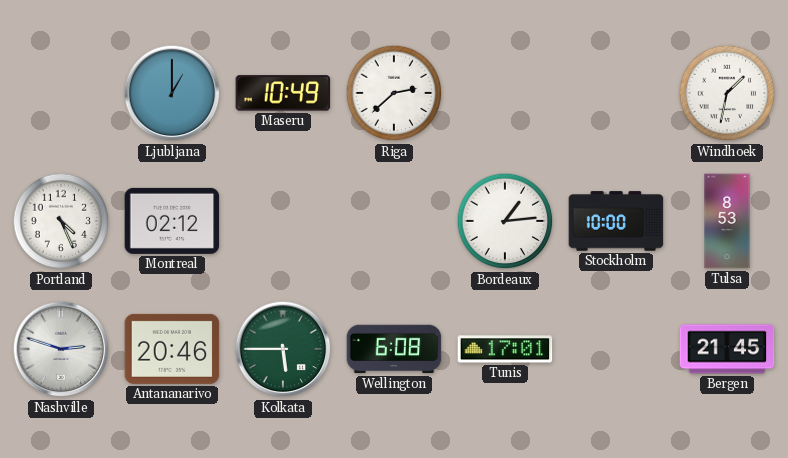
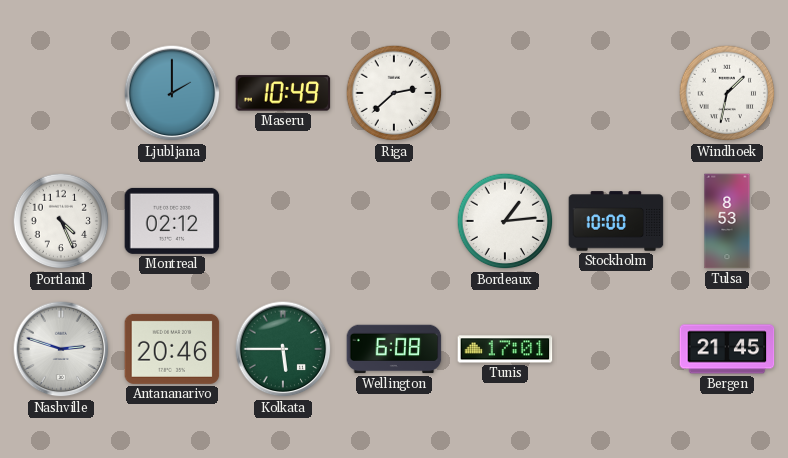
Ljubljana: 1:00 -> 2:00
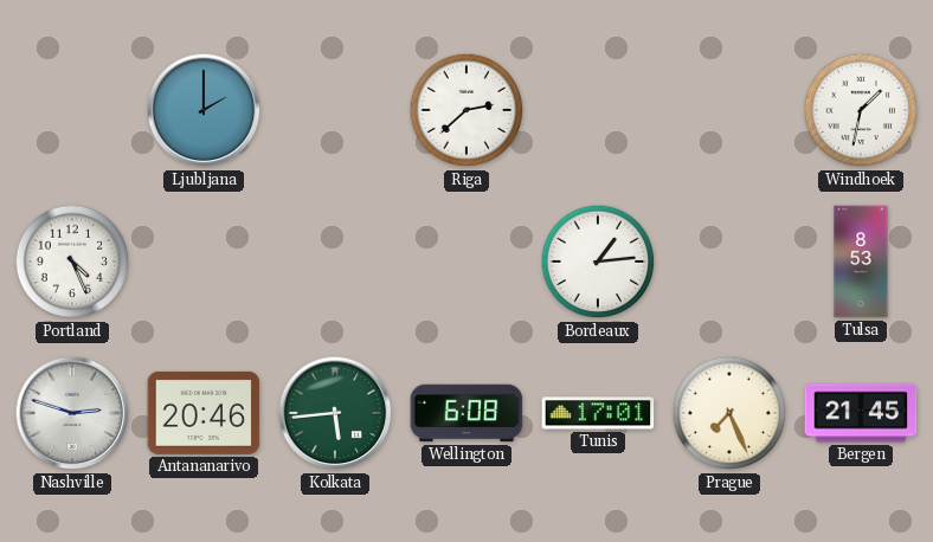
Maseru: 10:49 -> none
Montreal: 02:12 -> none
Stockholm: 10:00 -> none
Kolkata: 5:45 -> 5:44
Prague: none -> 7:26
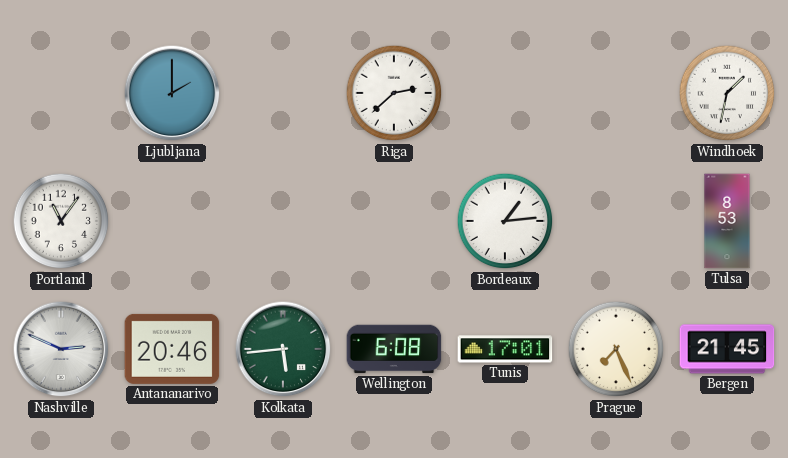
Portland: 4:26 -> 11:06
Nashville: 2:48 -> 2:49
